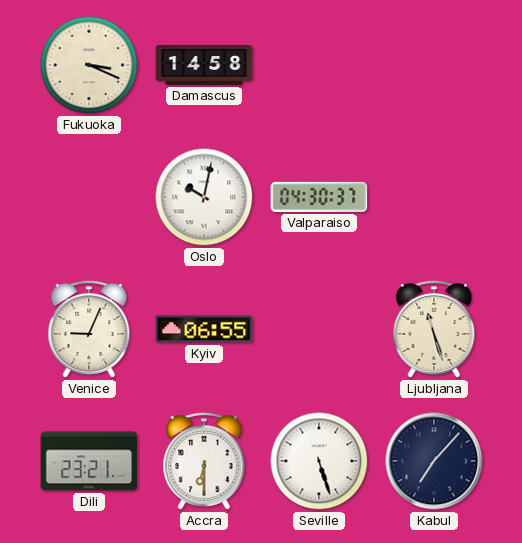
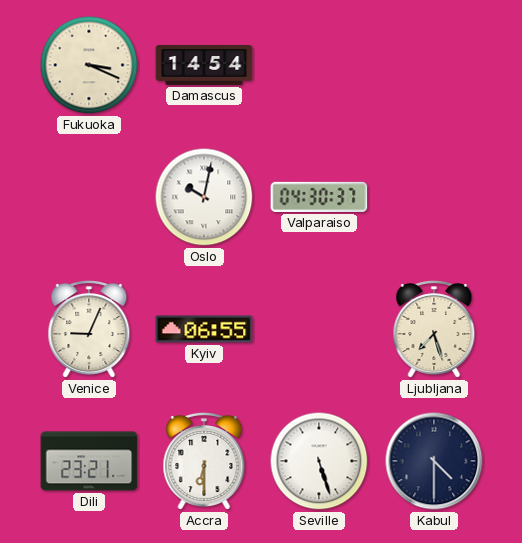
Damascus: 14:58 -> 14:54
Ljubljana: 11:27 -> 7:27
Kabul: 7:07 -> 4:30
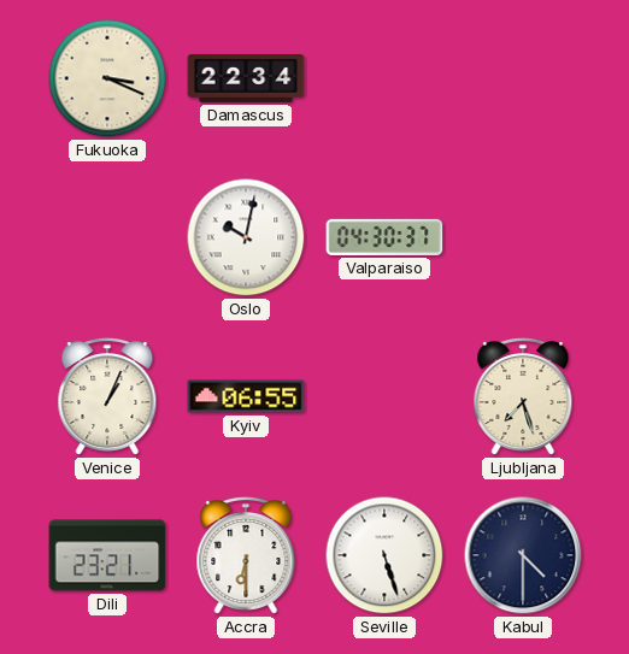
Damascus: 14:54 -> 22:34
Venice: 9:04 -> 1:04
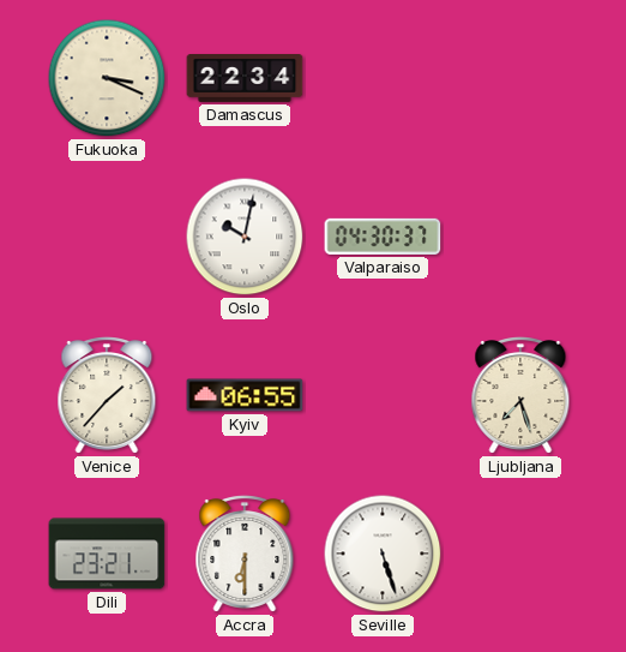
Venice: 1:04 -> 1:37
Kabul: 4:30 -> none
